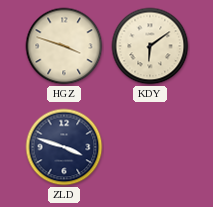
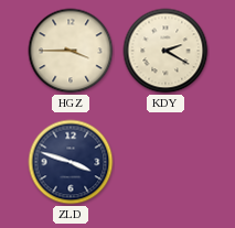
HGZ: 3:48 -> 3:45
KDY: 6:09 -> 2:20
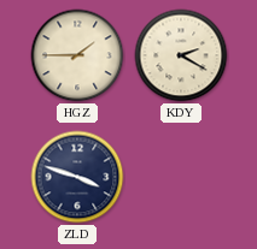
HGZ: 3:45 -> 1:45
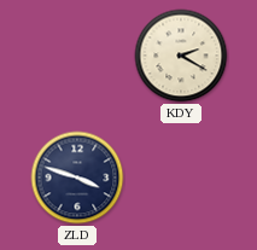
HGZ: 1:45 -> none
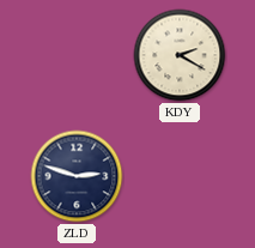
ZLD: 3:48 -> 2:48
